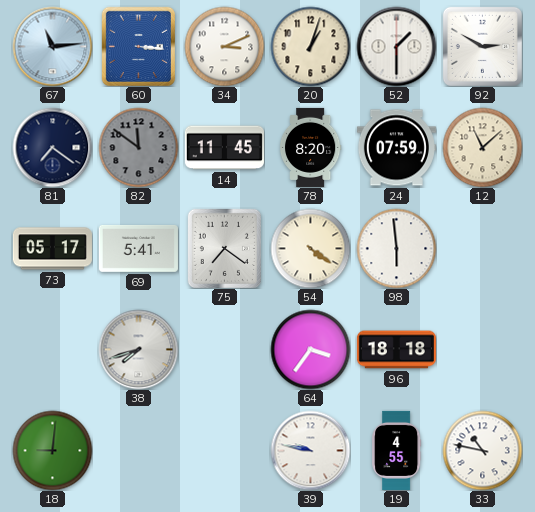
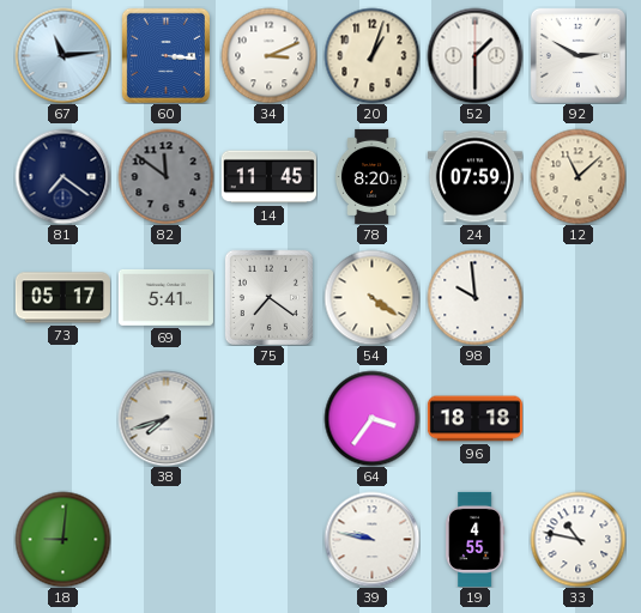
98: 5:59 -> 9:59
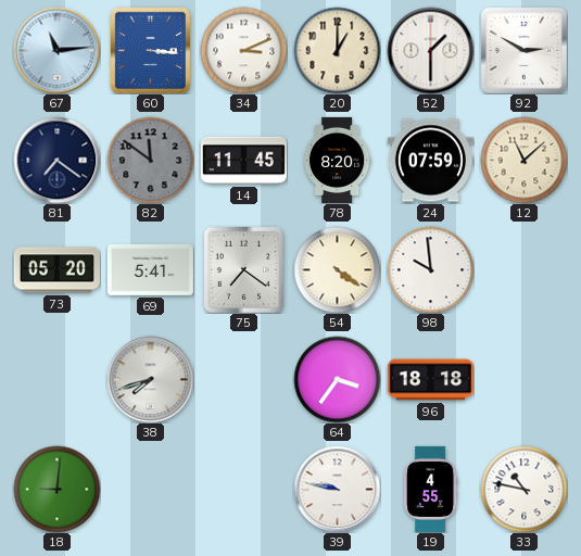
20: 1:03 -> 1:00
73: 05:17 -> 05:20
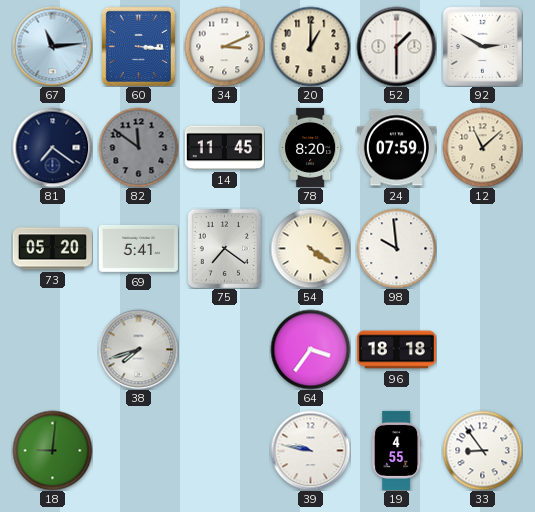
33: 10:47 -> 8:54
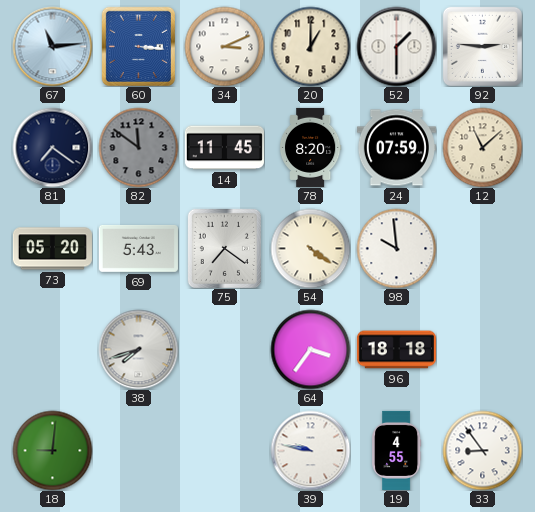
92: 2:50 -> 2:46
69: 5:41 -> 5:43
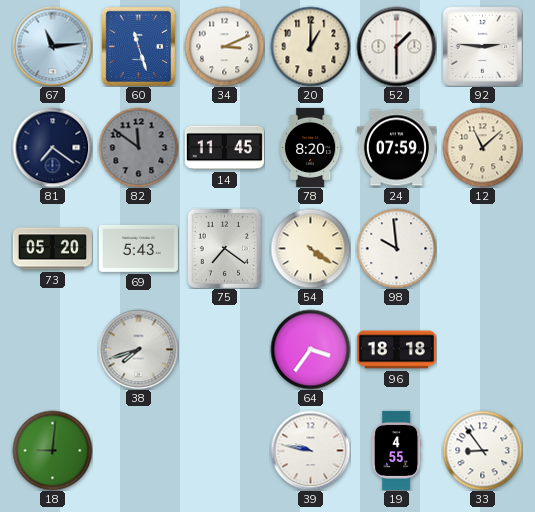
60: 3:16 -> 11:27
